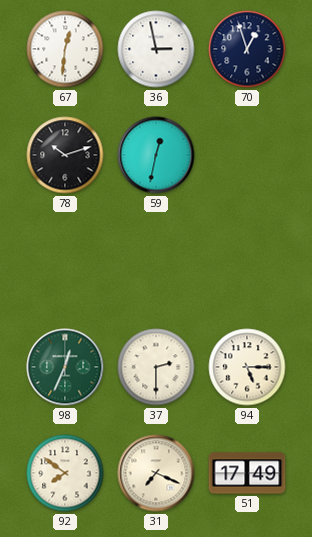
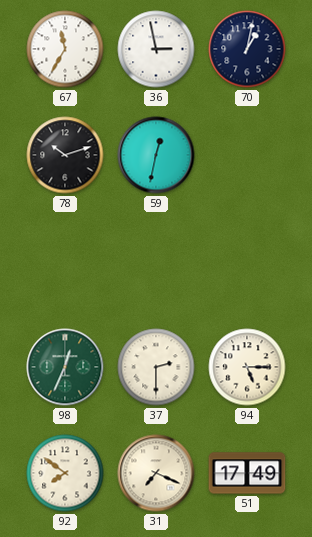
67: 12:31 -> 11:35
70: 12:57 -> 1:02
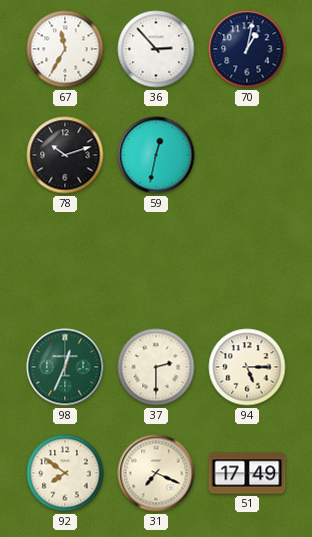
36: 2:58 -> 2:53
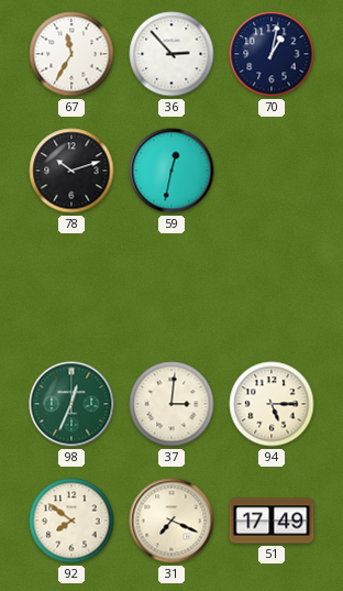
37: 2:30 -> 3:01
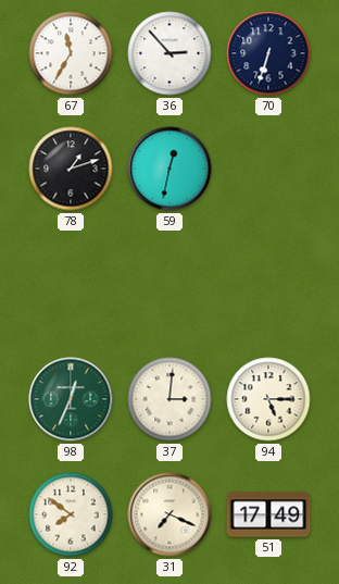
70: 1:02 -> 6:33
78: 10:12 -> 1:12
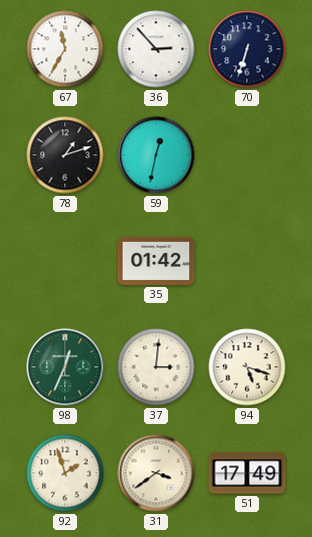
35: none -> 01:42
94: 5:15 -> 5:18
92: 7:51 -> 1:57
31: 7:19 -> 3:39
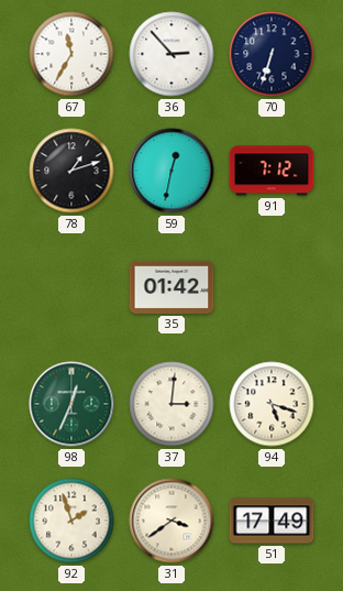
91: none -> 7:12
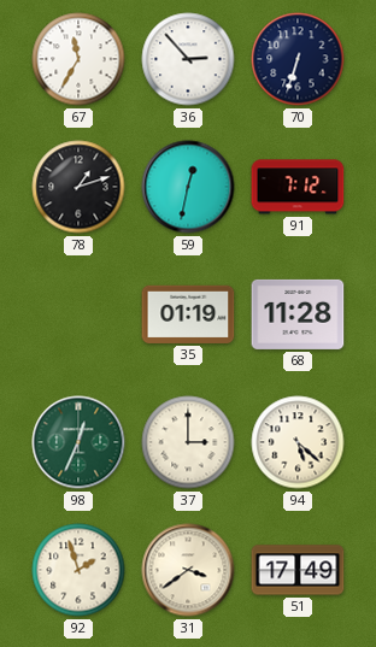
35: 01:42 -> 01:19
68: none -> 11:28
37: 3:01 -> 3:00
94: 5:18 -> 5:22
